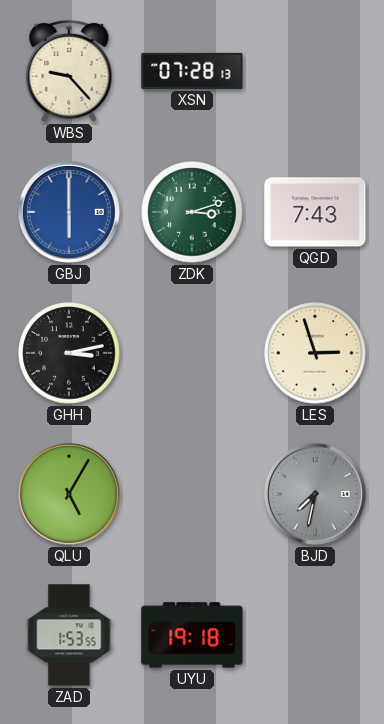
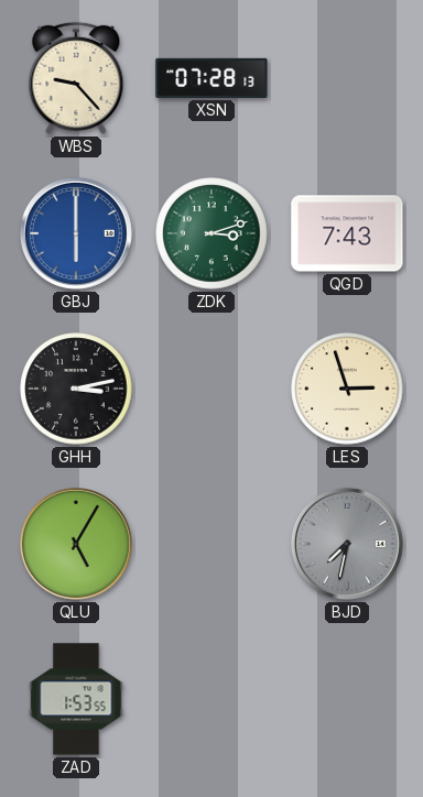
UYU: 19:18 -> none
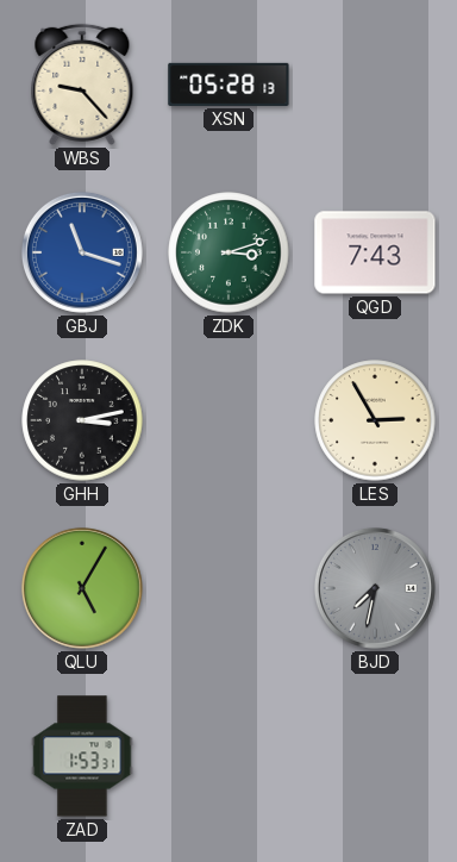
XSN: 07:28 -> 05:28
GBJ: 6:00 -> 11:18
LES: 2:57 -> 2:55
ZAD: 1:53:55 -> 1:53:31
